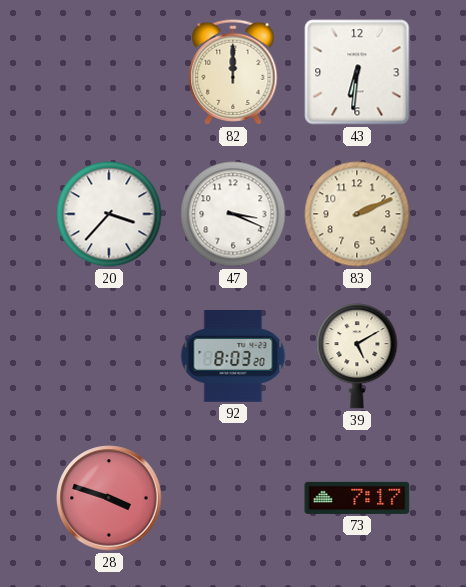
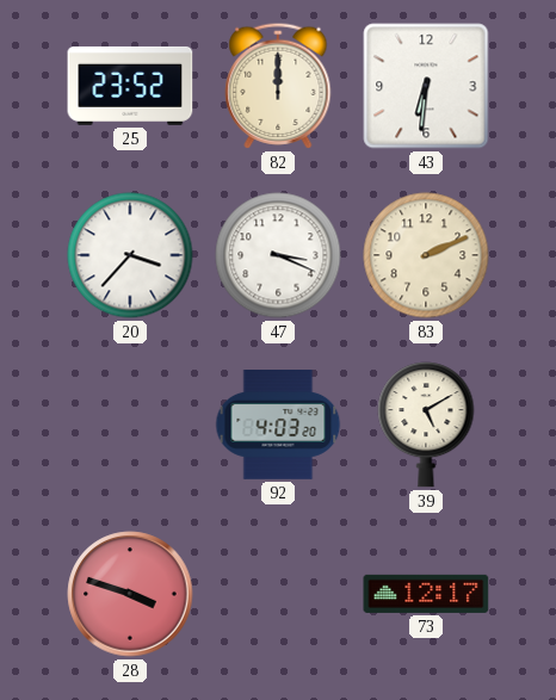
25: none -> 23:52
92: 8:03 -> 4:03
73: 7:17 -> 12:17
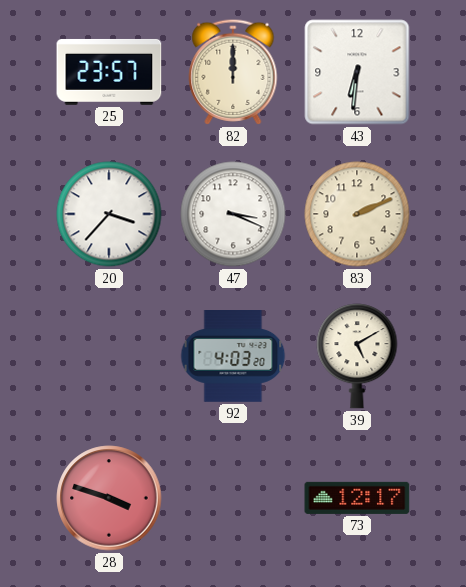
25: 23:52 -> 23:57
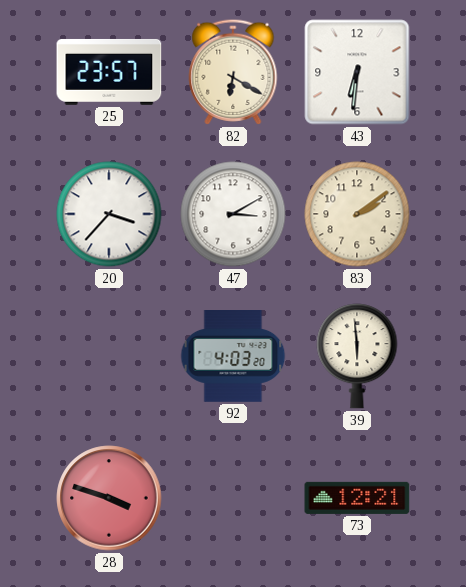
82: 12:00 -> 6:20
47: 3:19 -> 3:10
83: 2:11 -> 2:09
39: 5:10 -> 5:59
73: 12:17 -> 12:21
